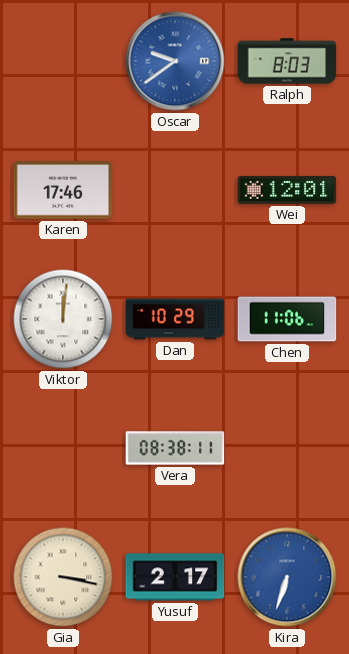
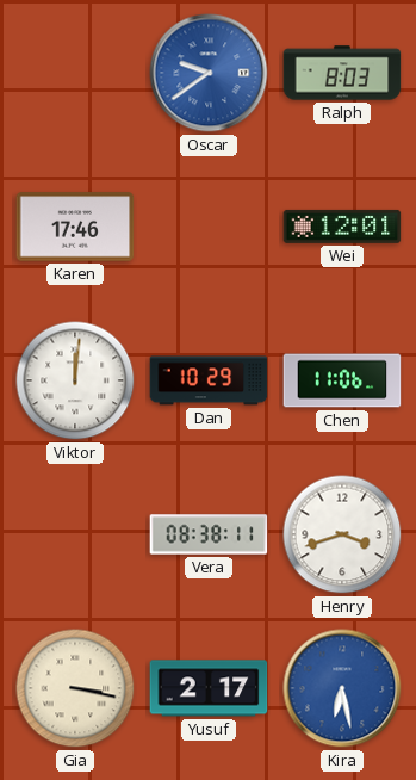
Henry: none -> 3:42
Kira: 6:33 -> 6:28
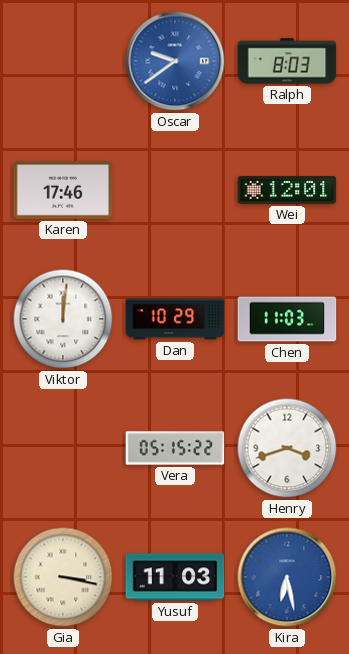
Chen: 11:06 -> 11:03
Vera: 08:38 -> 05:15
Yusuf: 2:17 -> 11:03
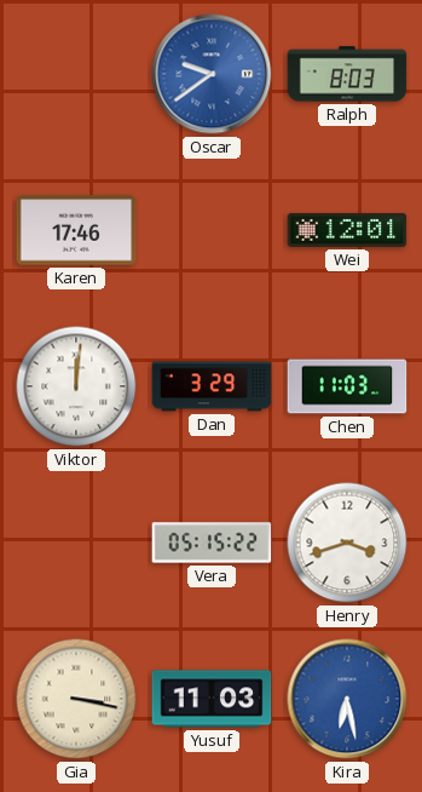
Dan: 10:29 -> 3:29
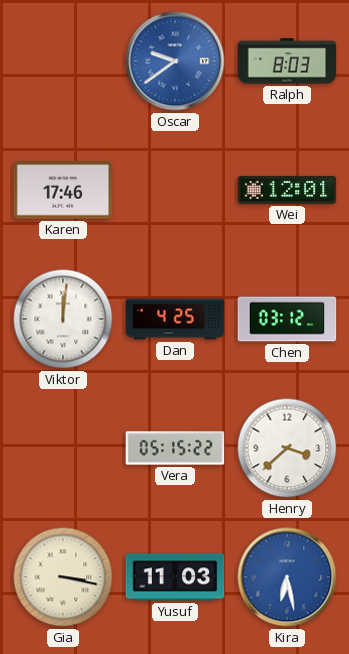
Dan: 3:29 -> 4:25
Chen: 11:03 -> 03:12
Henry: 3:42 -> 3:38
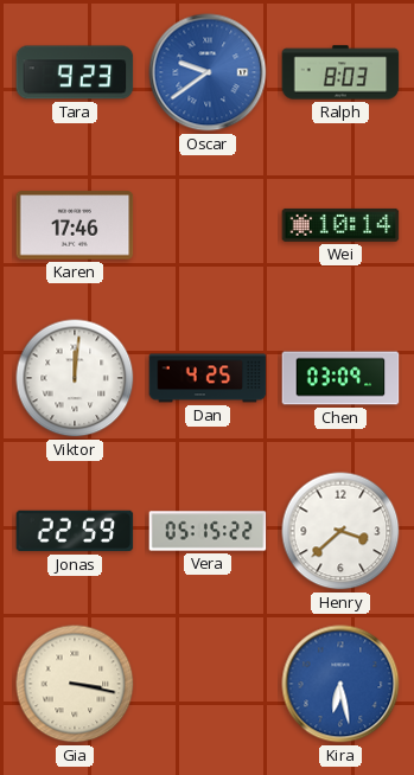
Tara: none -> 9:23
Wei: 12:01 -> 10:14
Chen: 03:12 -> 03:09
Jonas: none -> 22:59
Yusuf: 11:03 -> none
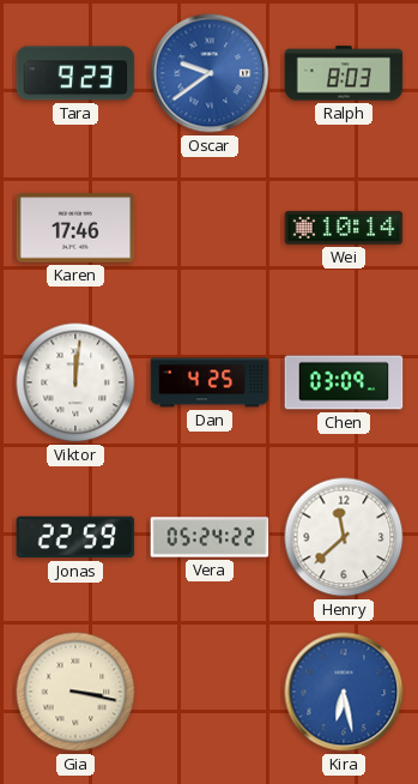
Vera: 05:15 -> 05:24
Henry: 3:38 -> 11:38
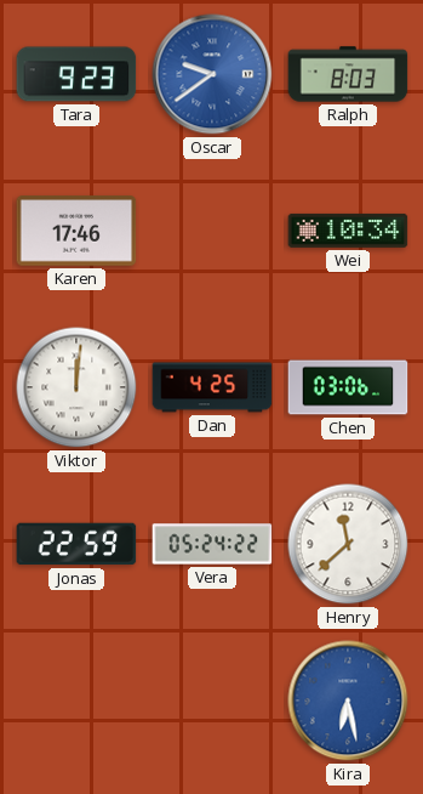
Wei: 10:14 -> 10:34
Chen: 03:09 -> 03:06
Gia: 3:17 -> none
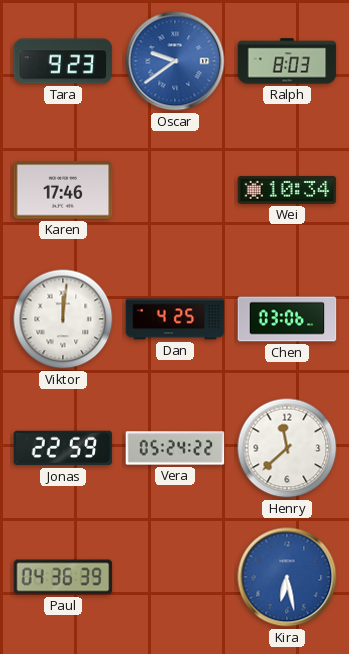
Paul: none -> 04:36
